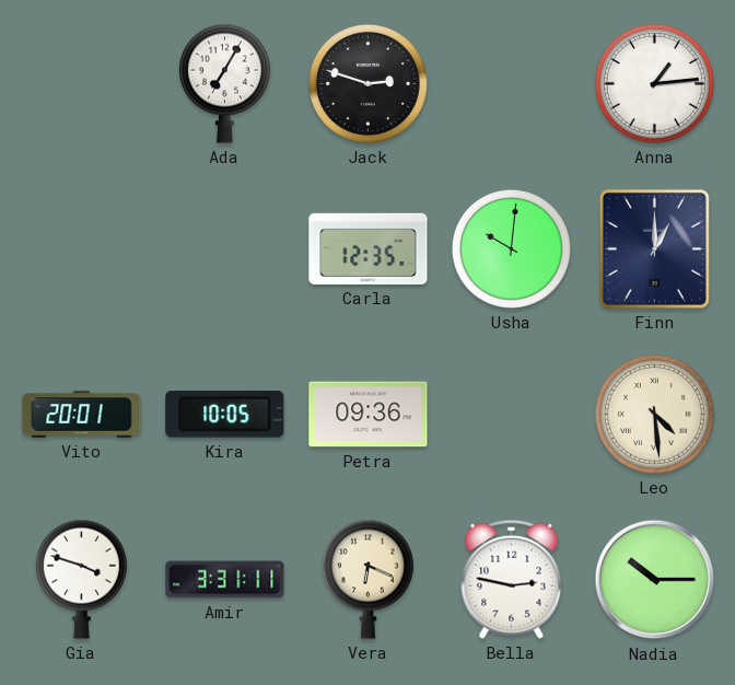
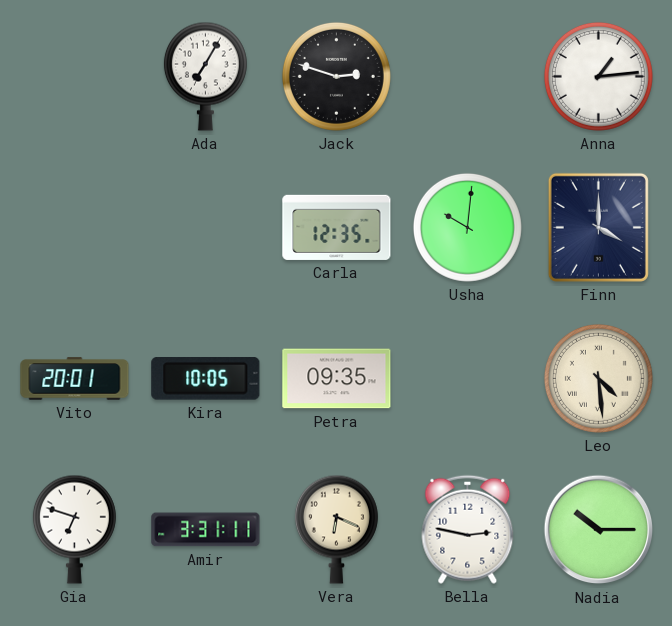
Finn: 1:00 -> 4:00
Petra: 09:36 -> 09:35
Gia: 3:48 -> 6:48
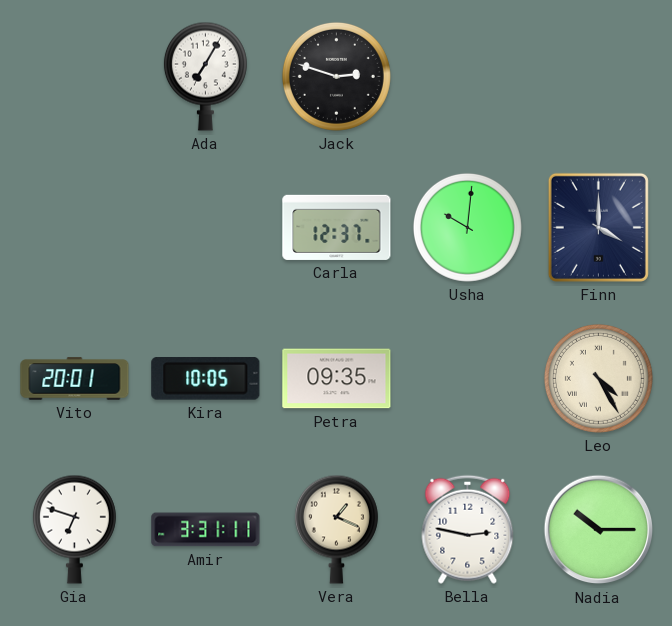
Anna: 1:14 -> none
Carla: 12:35 -> 12:37
Leo: 4:29 -> 4:25
Vera: 6:19 -> 1:19
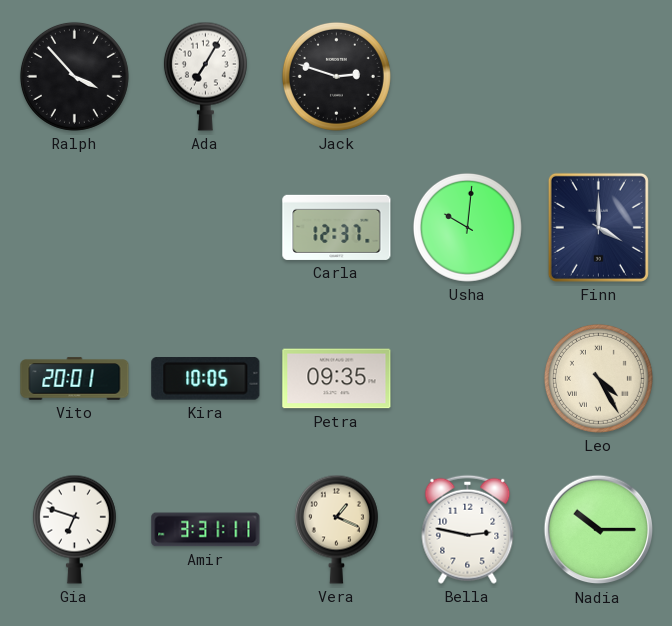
Ralph: none -> 3:53
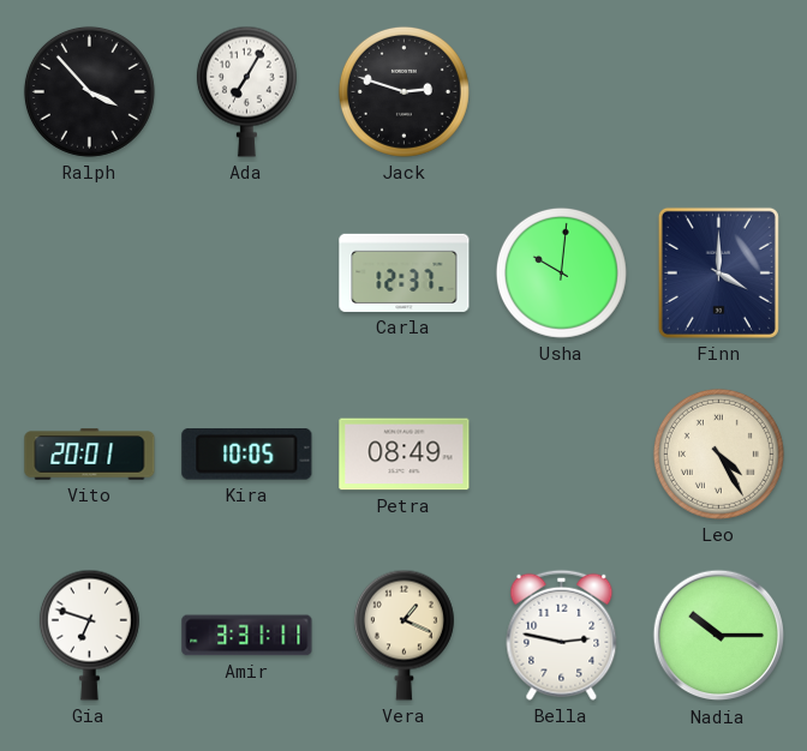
Petra: 09:35 -> 08:49
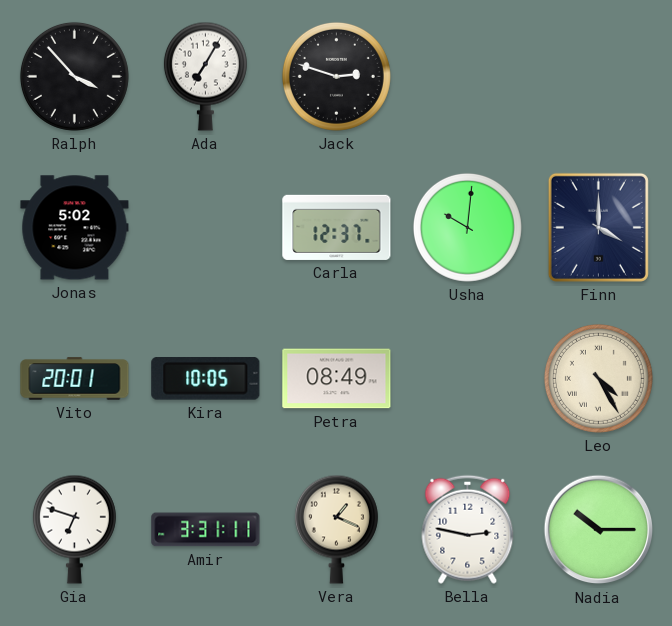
Jonas: none -> 5:02
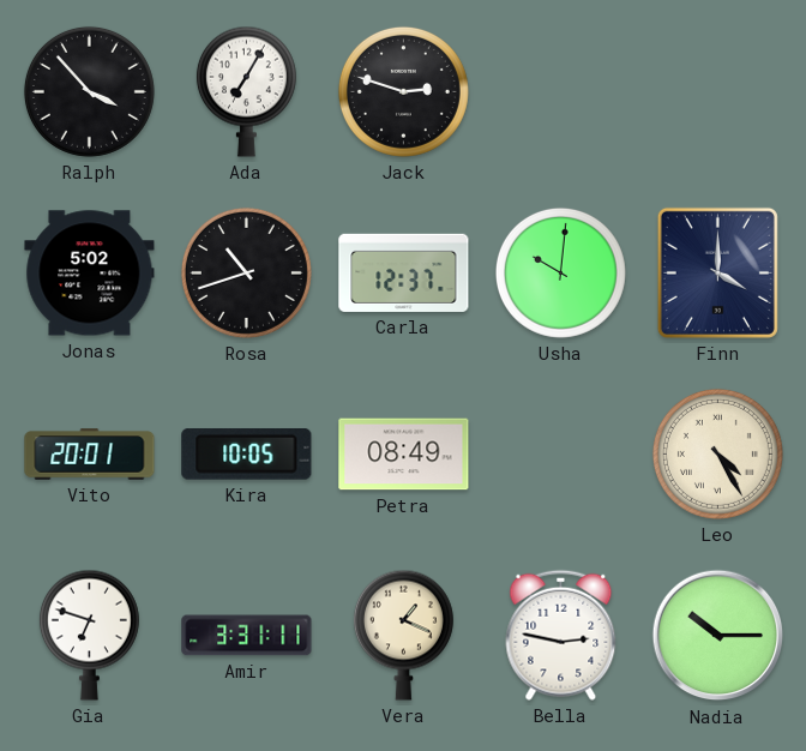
Rosa: none -> 10:42
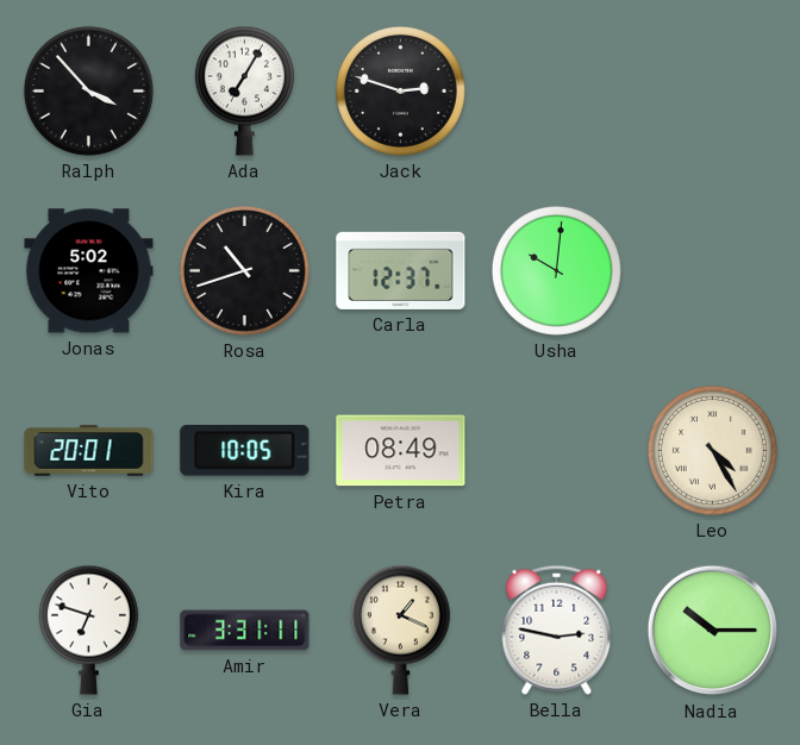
Finn: 4:00 -> none
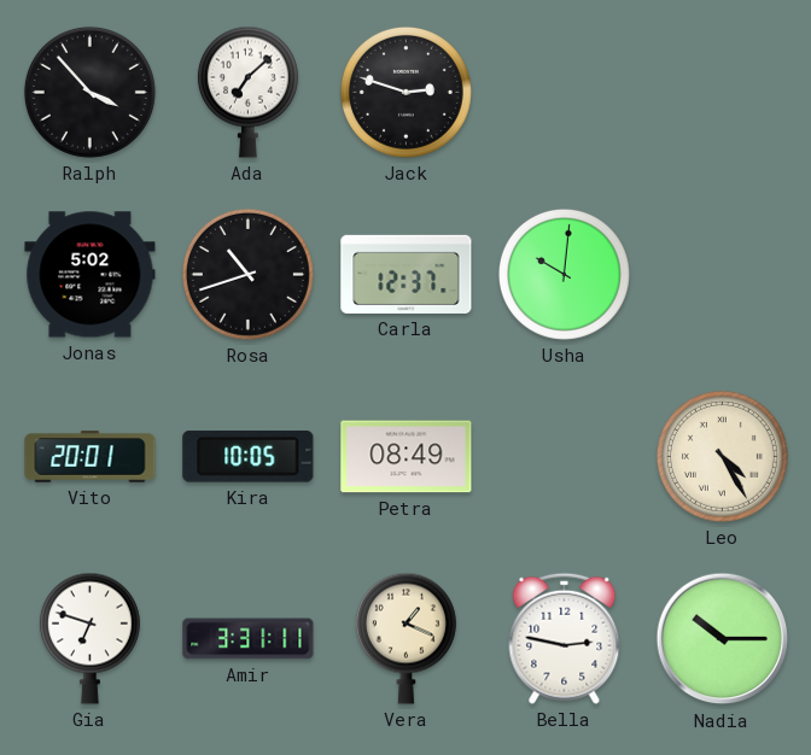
Ada: 7:05 -> 7:08
